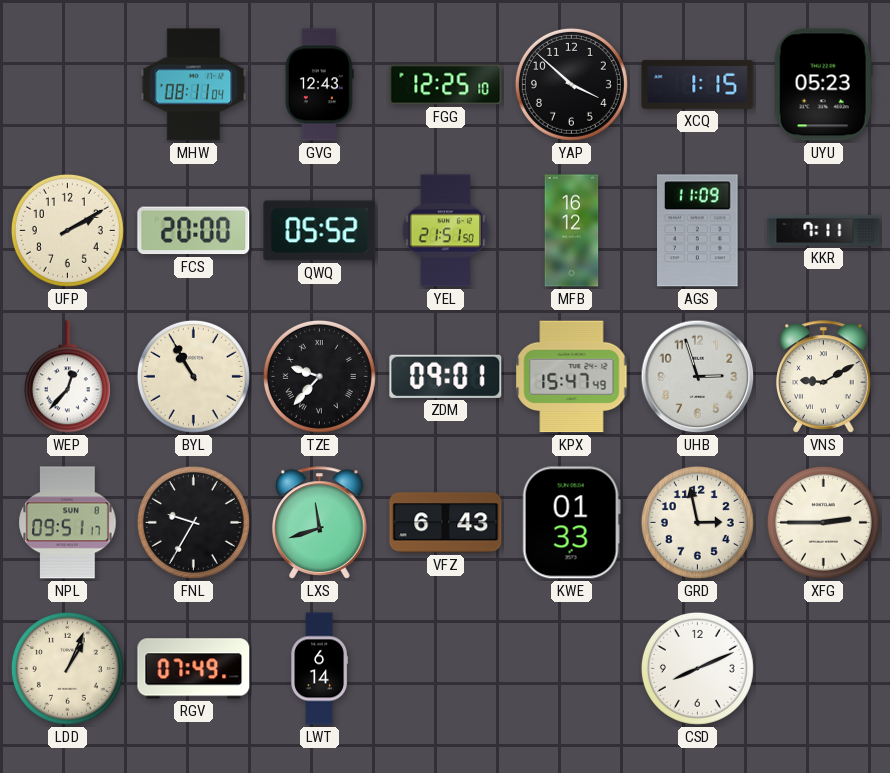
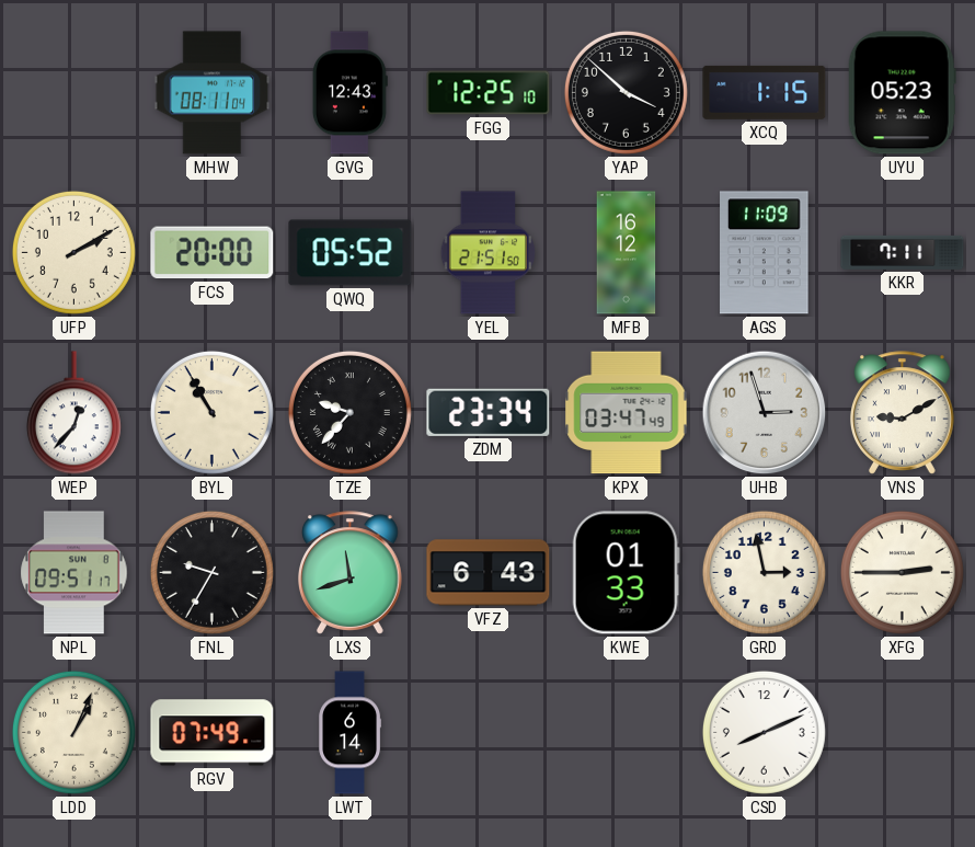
ZDM: 09:01 -> 23:34
KPX: 15:47 -> 03:47
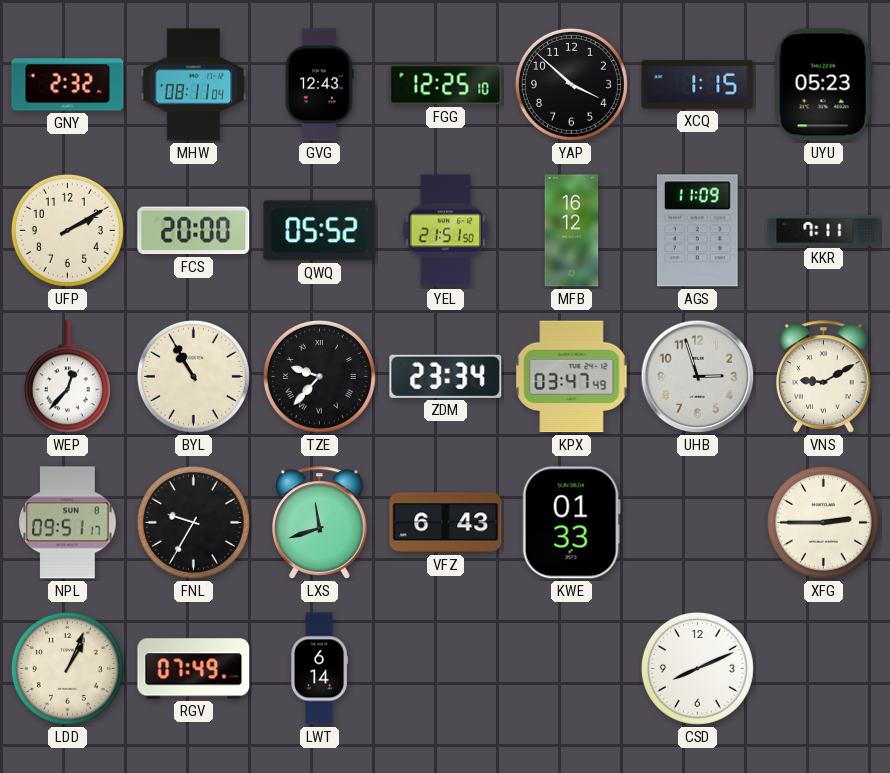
GNY: none -> 2:32
GRD: 2:58 -> none
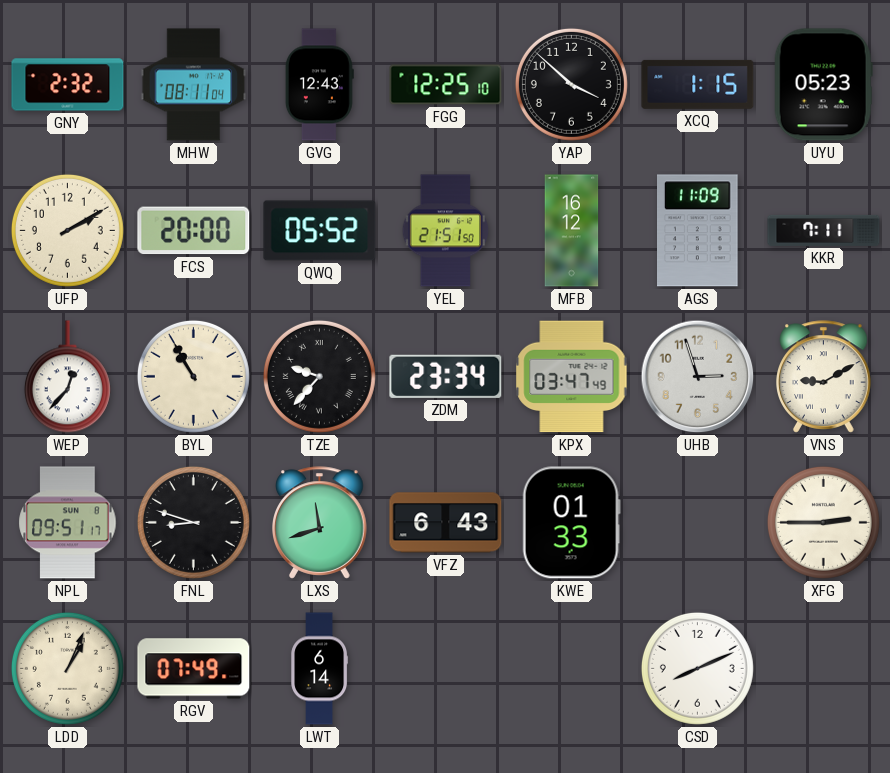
FNL: 9:35 -> 8:48
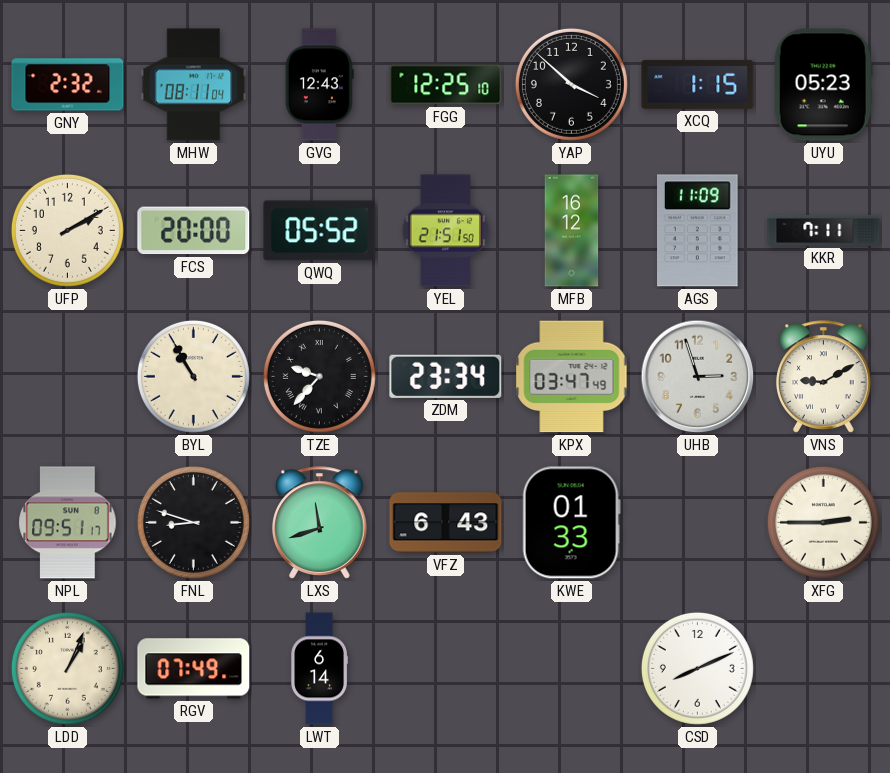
WEP: 12:37 -> none
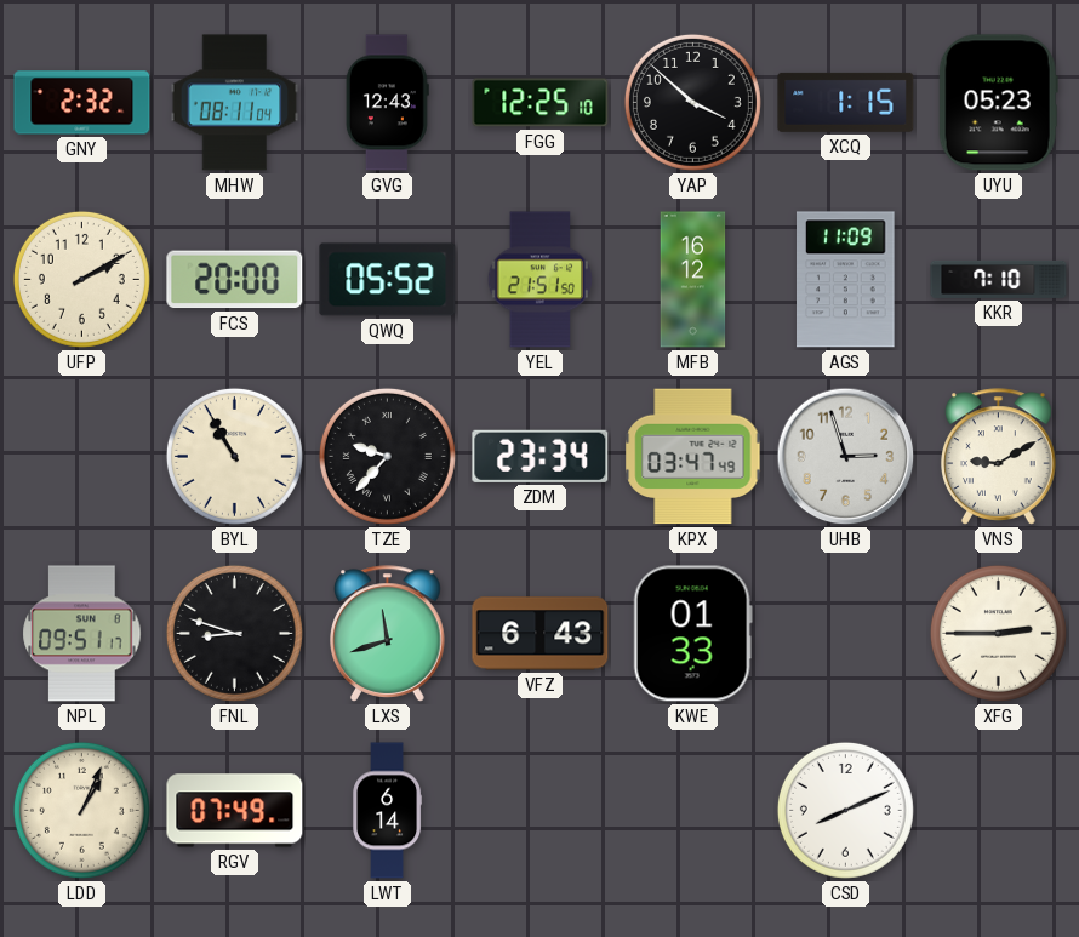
KKR: 7:11 -> 7:10
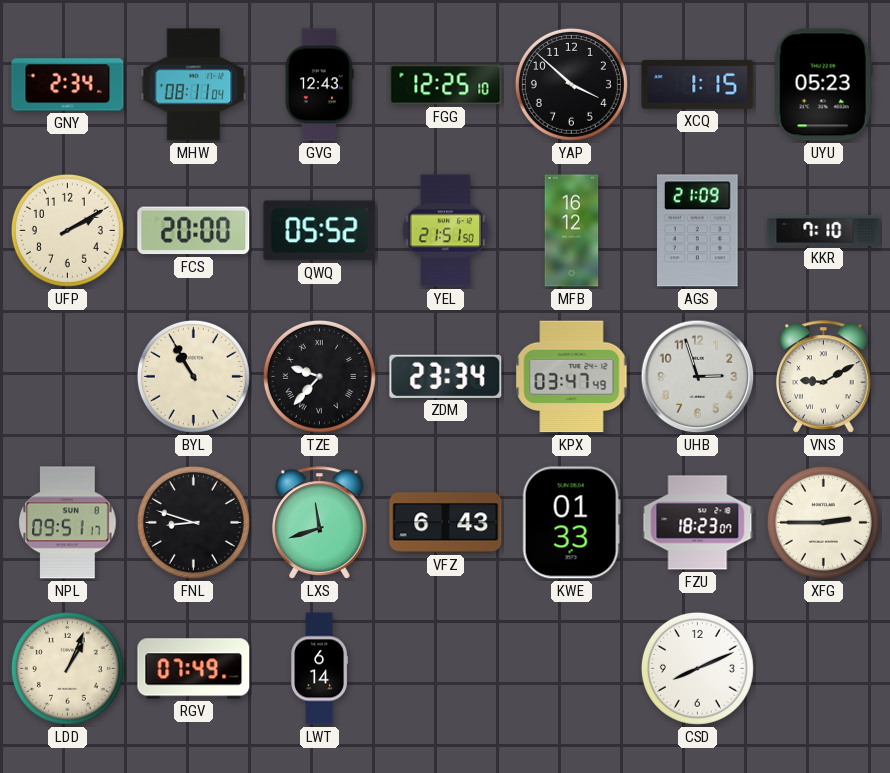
GNY: 2:32 -> 2:34
AGS: 11:09 -> 21:09
FZU: none -> 18:23
